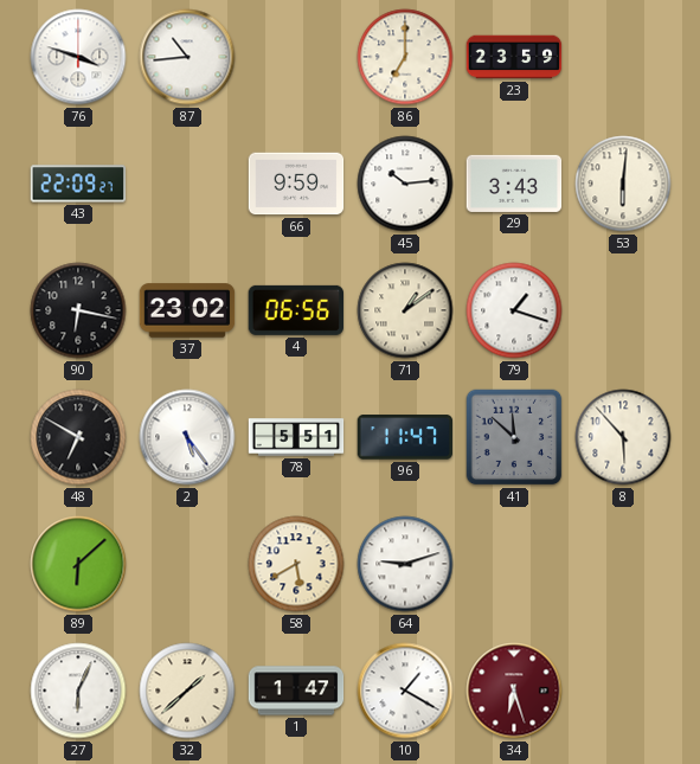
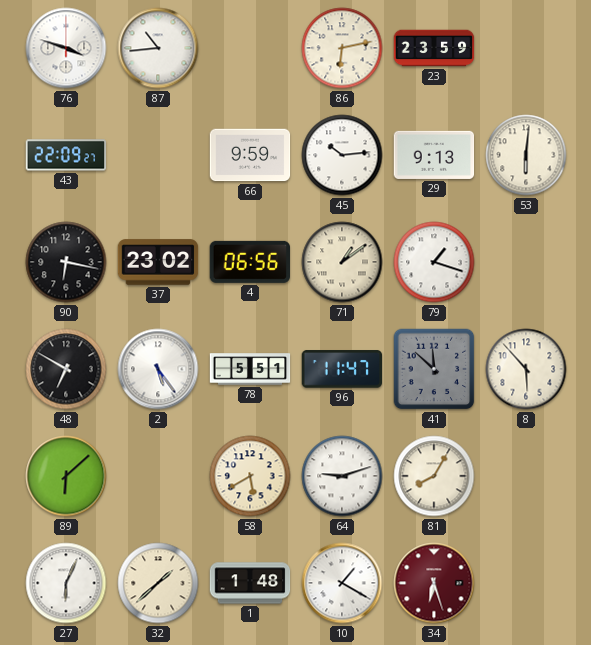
86: 7:00 -> 6:13
29: 3:43 -> 9:13
81: none -> 8:05
1: 1:47 -> 1:48
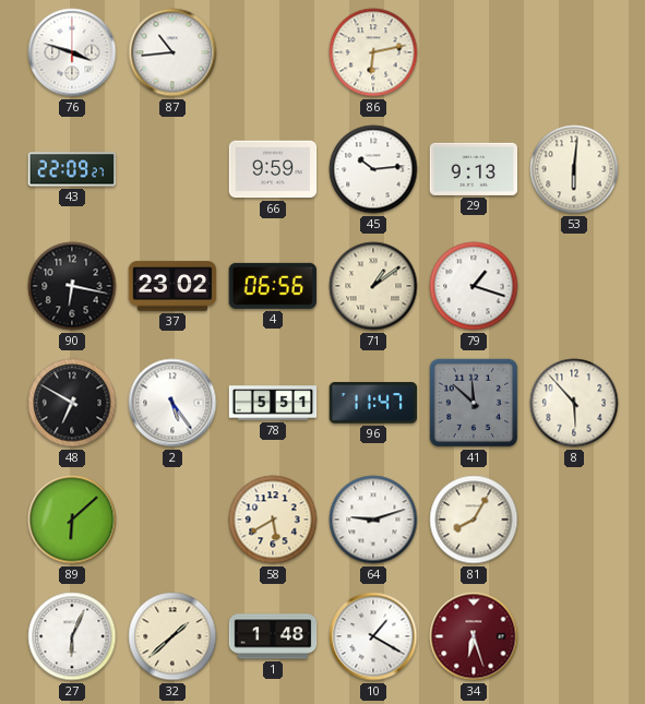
23: 23:59 -> none
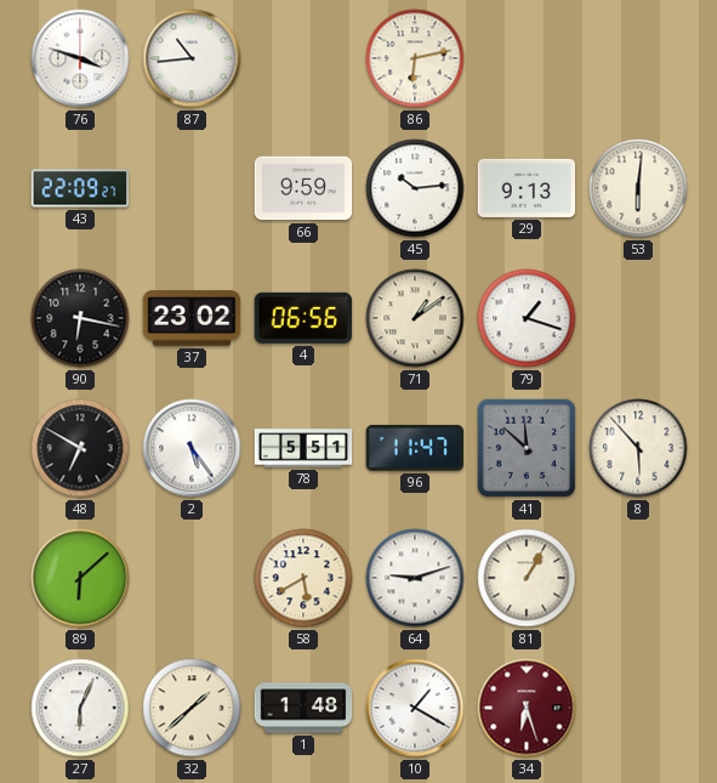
81: 8:05 -> 1:05
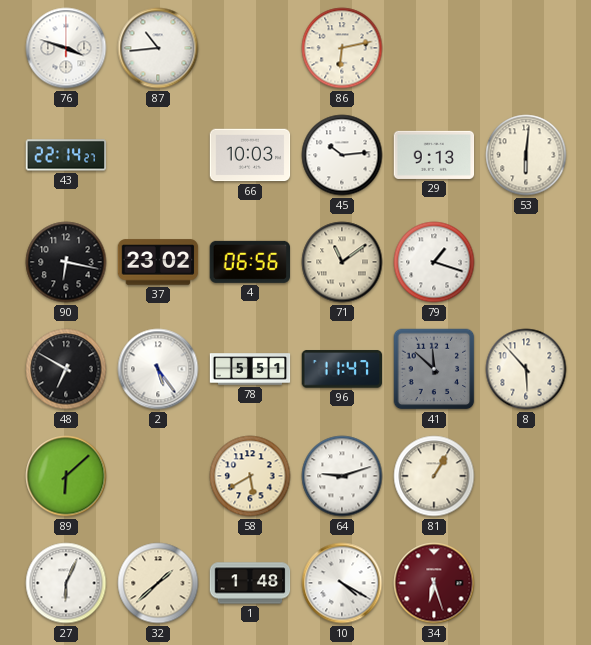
43: 22:09 -> 22:14
66: 9:59 -> 10:03
71: 1:09 -> 11:09
10: 1:20 -> 4:20
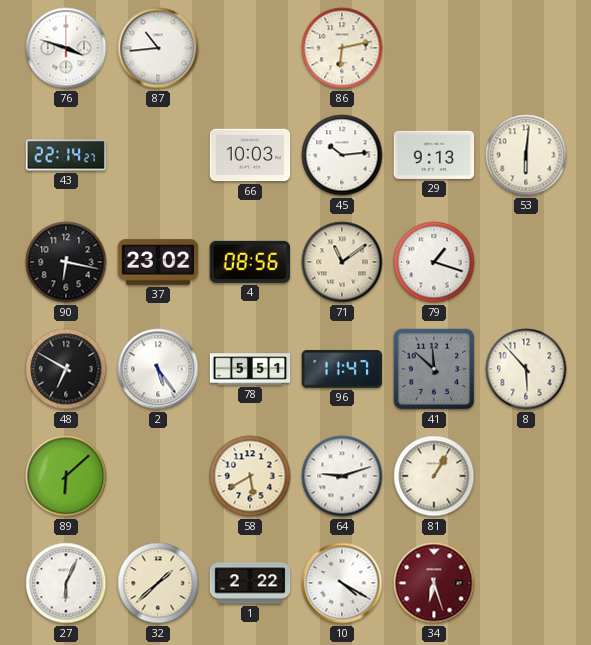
4: 06:56 -> 08:56
1: 1:48 -> 2:22
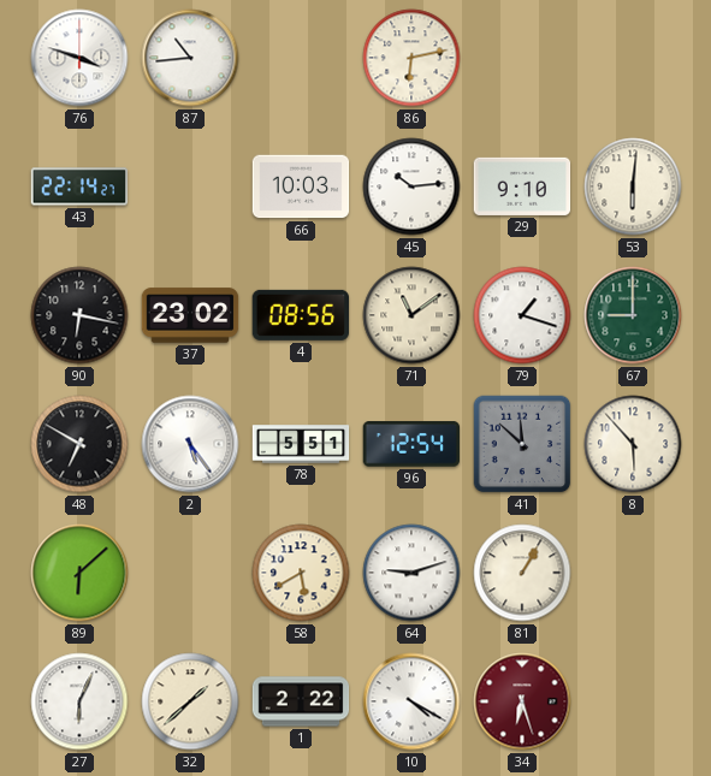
29: 9:13 -> 9:10
67: none -> 9:00
96: 11:47 -> 12:54
